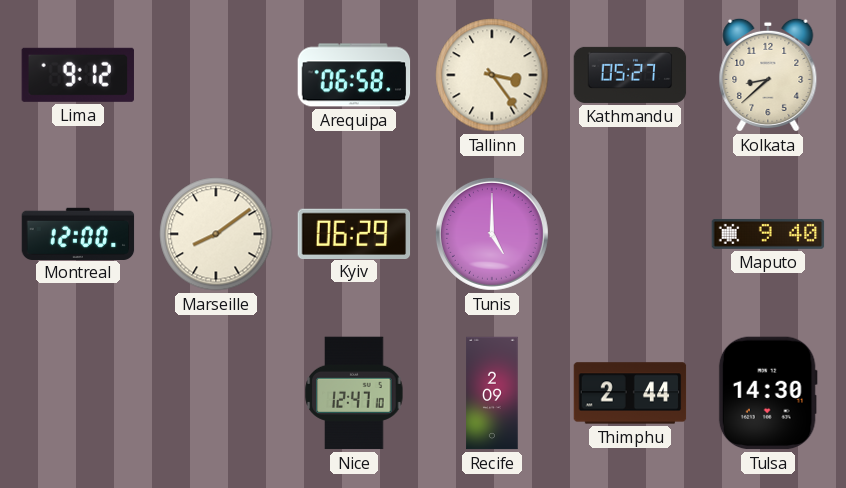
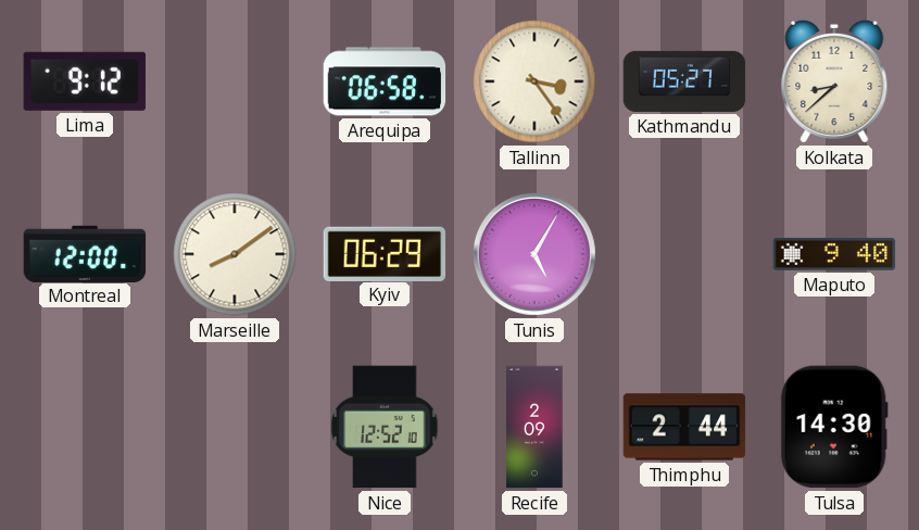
Tunis: 5:00 -> 5:05
Nice: 12:47 -> 12:52
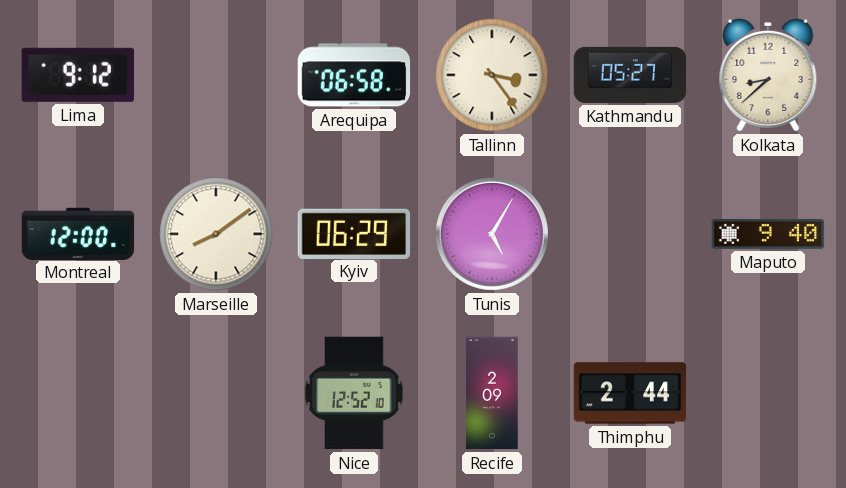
Tulsa: 14:30 -> none
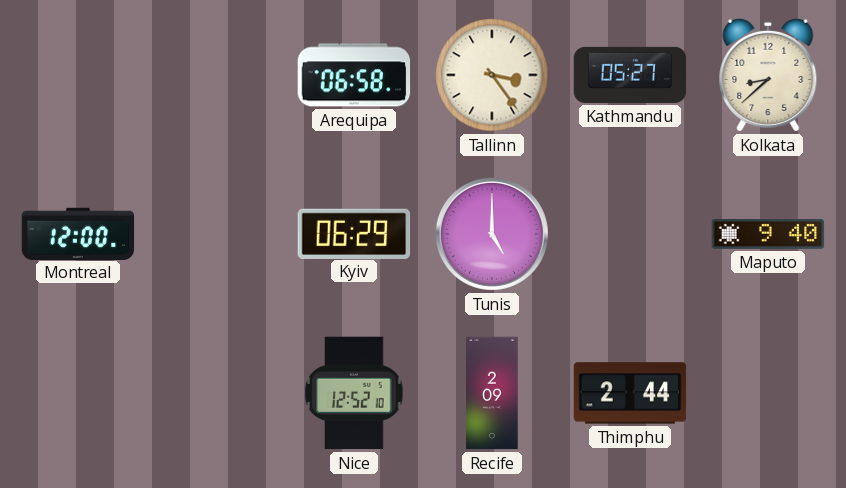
Lima: 9:12 -> none
Marseille: 8:09 -> none
Tunis: 5:05 -> 5:00
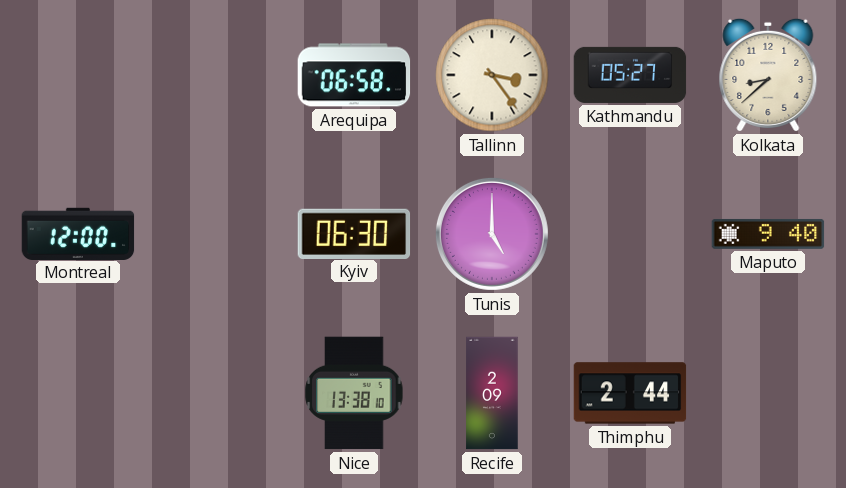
Kyiv: 06:29 -> 06:30
Nice: 12:52 -> 13:38
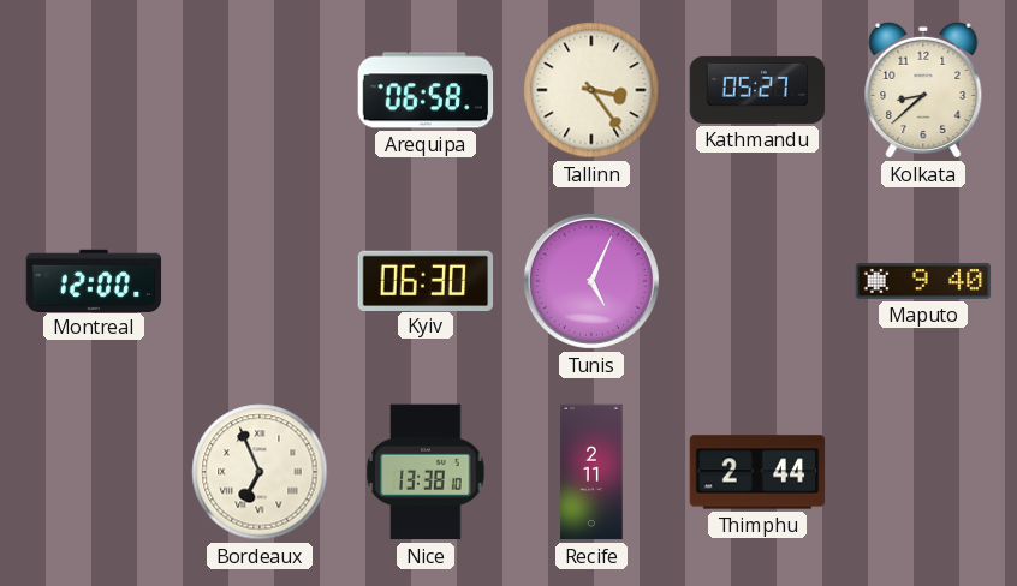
Tunis: 5:00 -> 5:04
Bordeaux: none -> 6:56
Recife: 2:09 -> 2:11
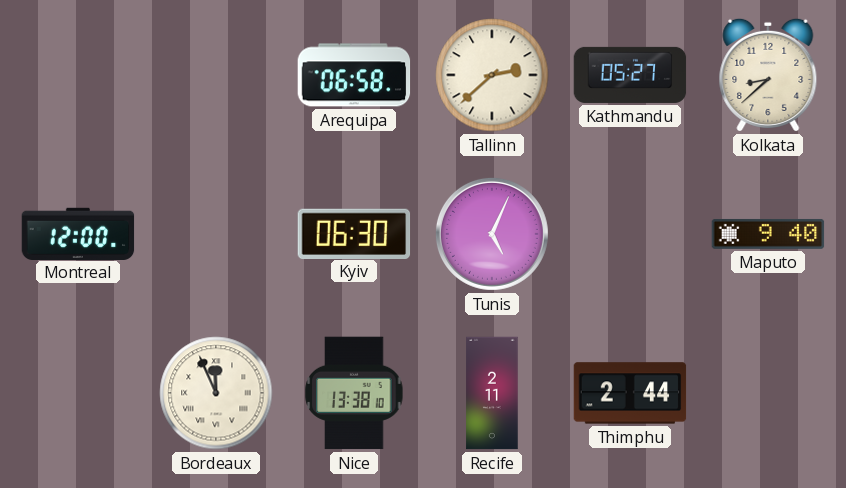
Tallinn: 3:24 -> 2:38
Bordeaux: 6:56 -> 11:56
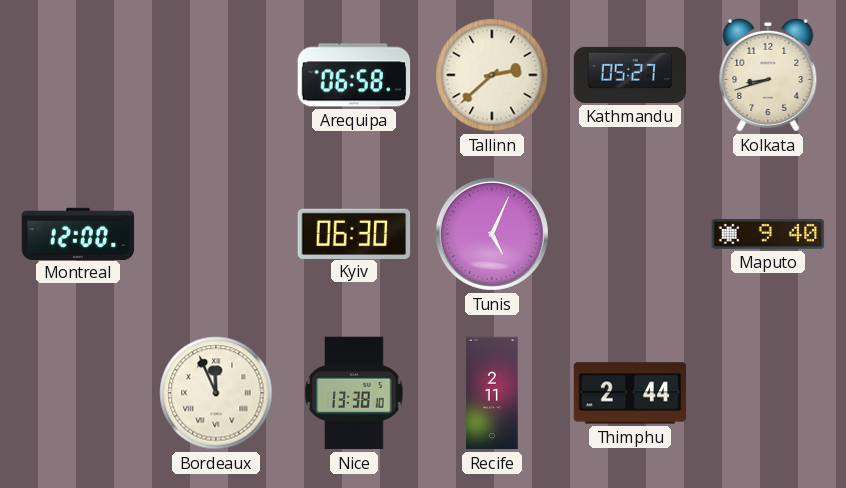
Kolkata: 8:38 -> 8:42
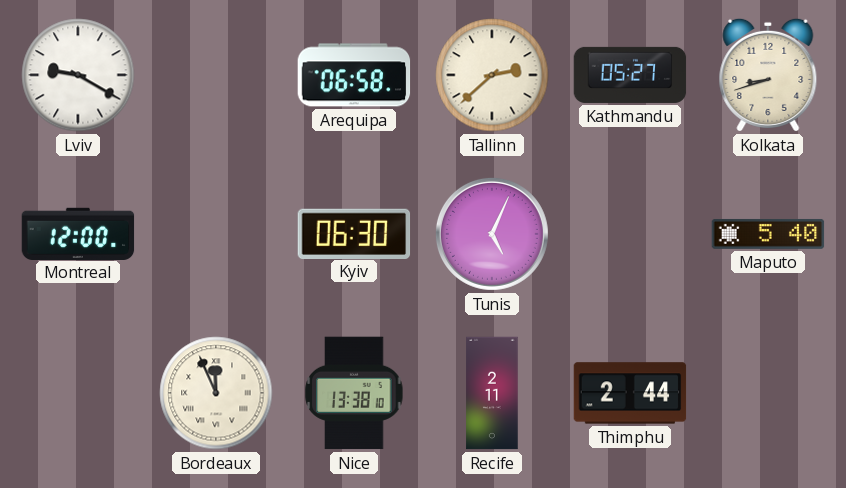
Lviv: none -> 9:20
Maputo: 9:40 -> 5:40
